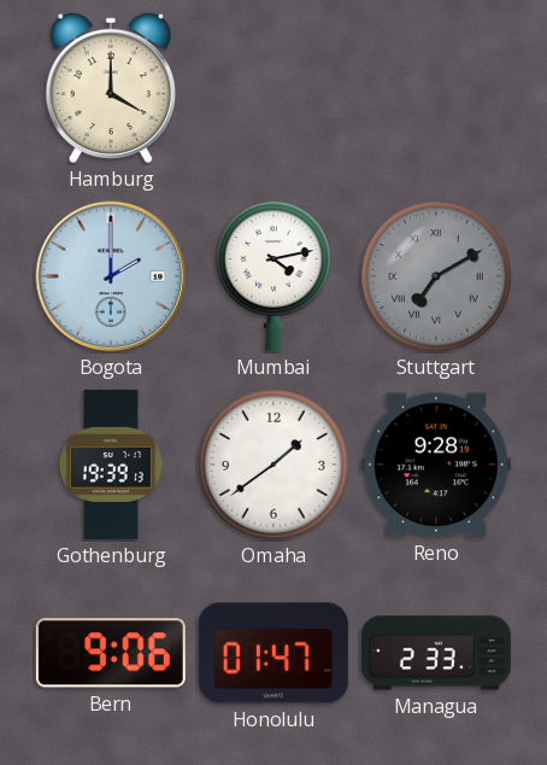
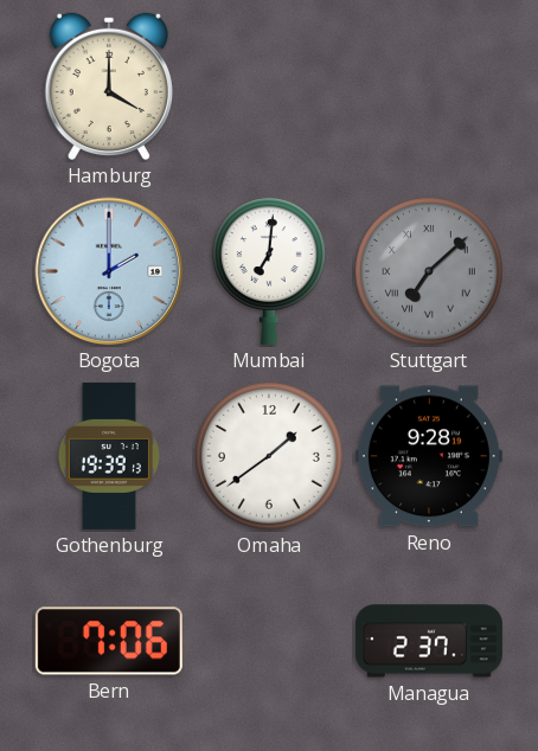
Mumbai: 4:13 -> 7:01
Stuttgart: 7:10 -> 7:08
Bern: 9:06 -> 7:06
Honolulu: 01:47 -> none
Managua: 2:33 -> 2:37
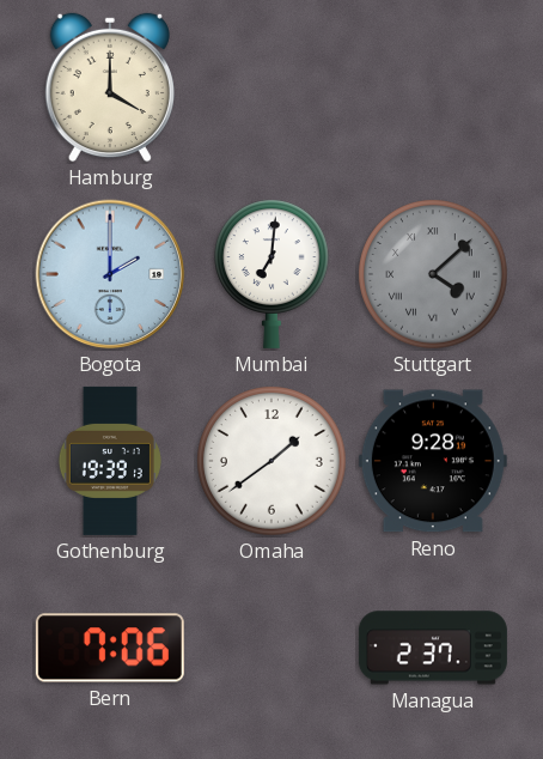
Stuttgart: 7:08 -> 4:08
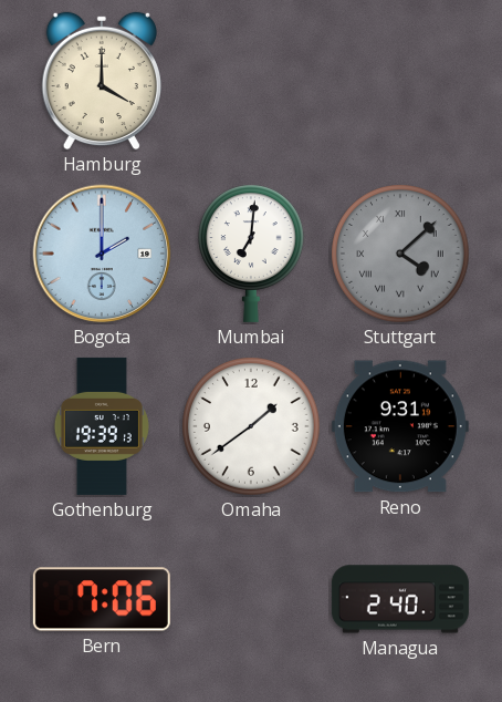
Reno: 9:28 -> 9:31
Managua: 2:37 -> 2:40
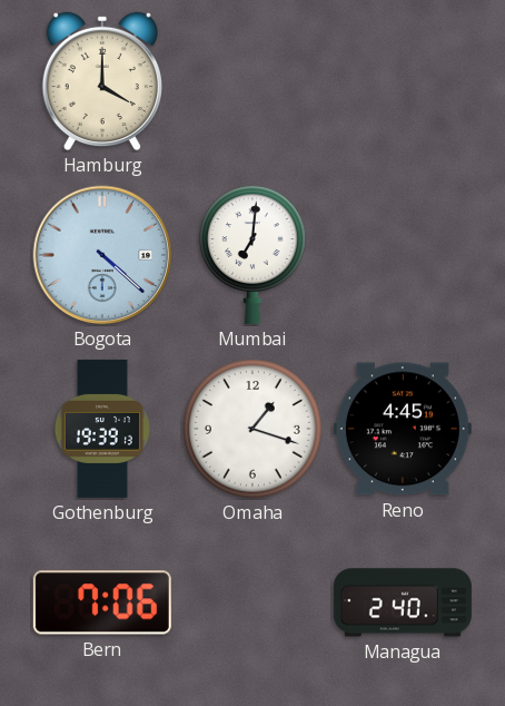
Bogota: 2:00 -> 4:22
Stuttgart: 4:08 -> none
Omaha: 1:39 -> 1:18
Reno: 9:31 -> 4:45
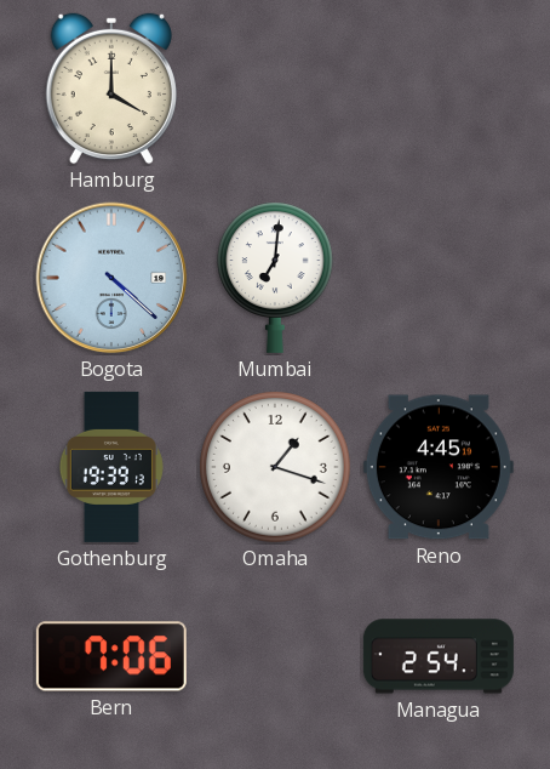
Managua: 2:40 -> 2:54
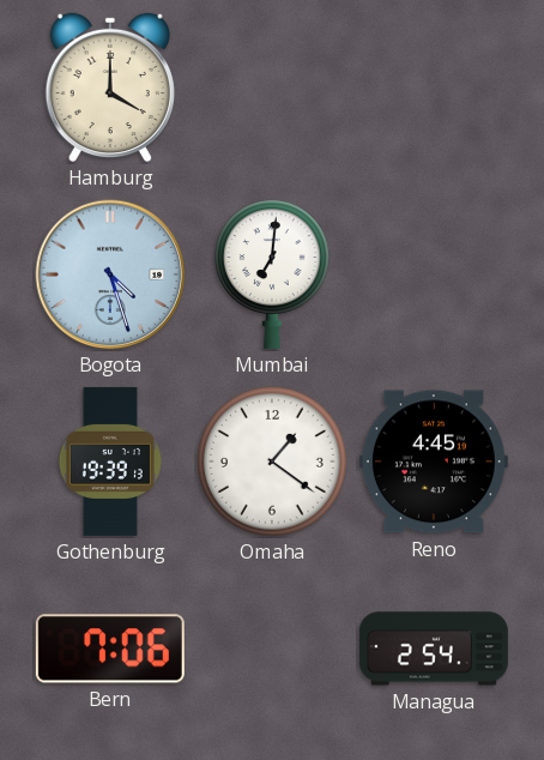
Bogota: 4:22 -> 4:27
Omaha: 1:18 -> 1:21
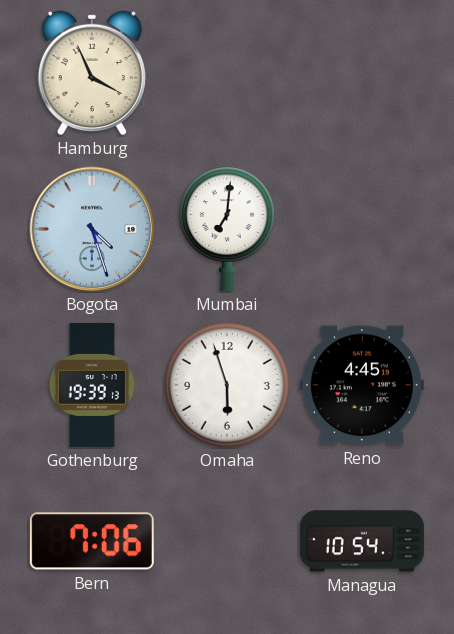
Hamburg: 4:00 -> 3:56
Omaha: 1:21 -> 5:57
Managua: 2:54 -> 10:54
